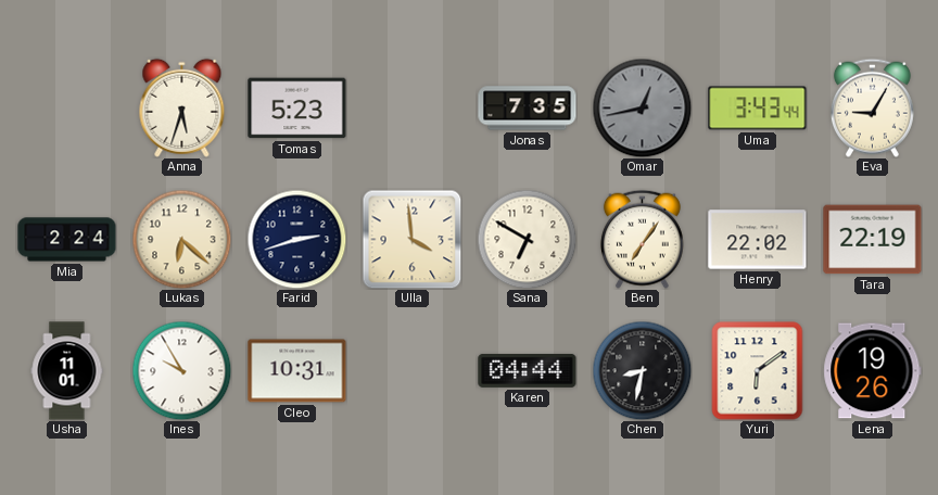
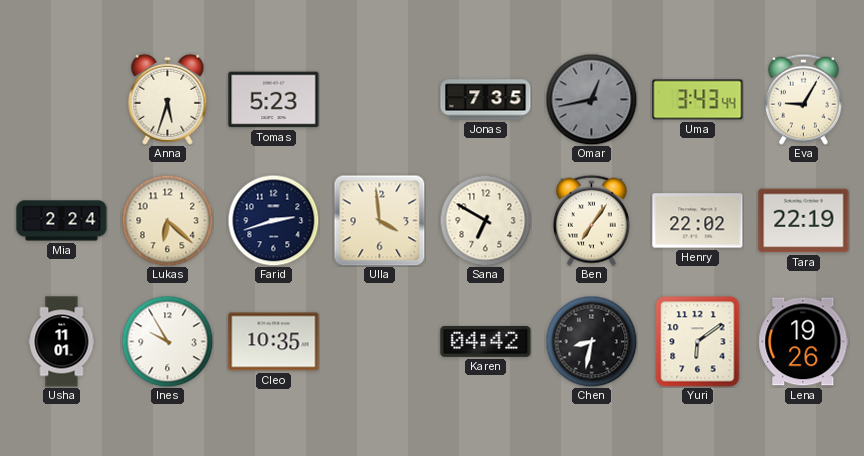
Cleo: 10:31 -> 10:35
Karen: 04:44 -> 04:42
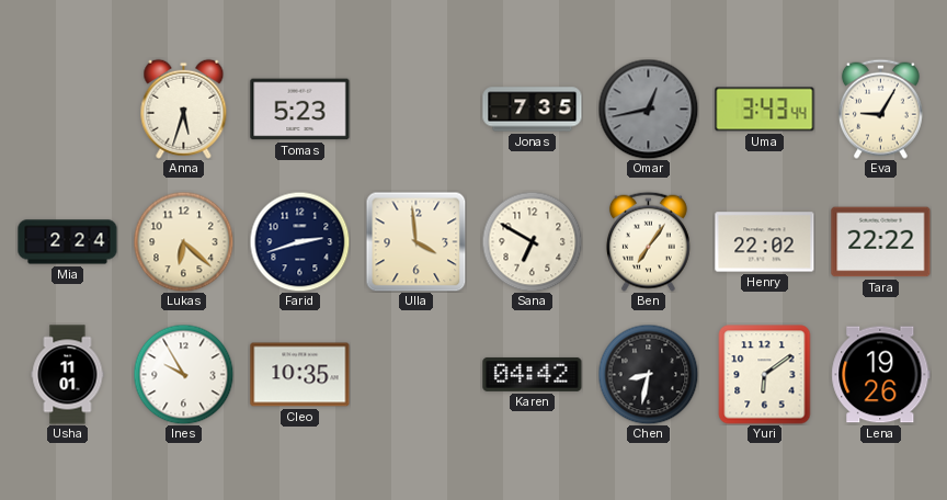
Tara: 22:19 -> 22:22
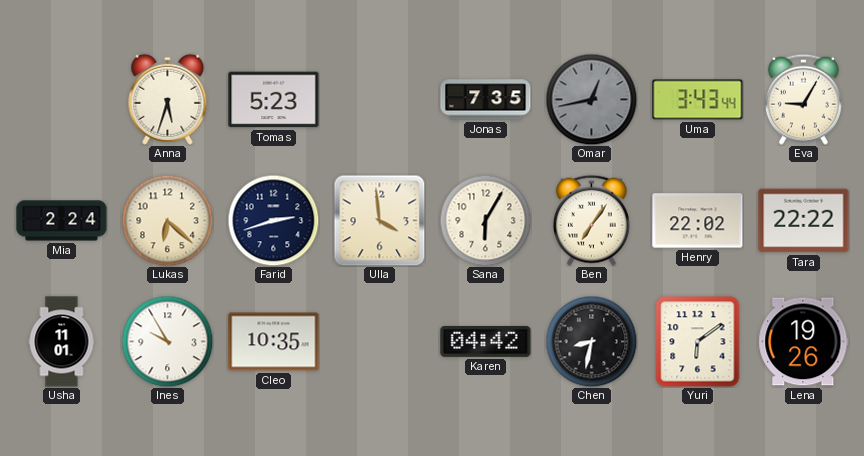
Sana: 6:50 -> 6:05
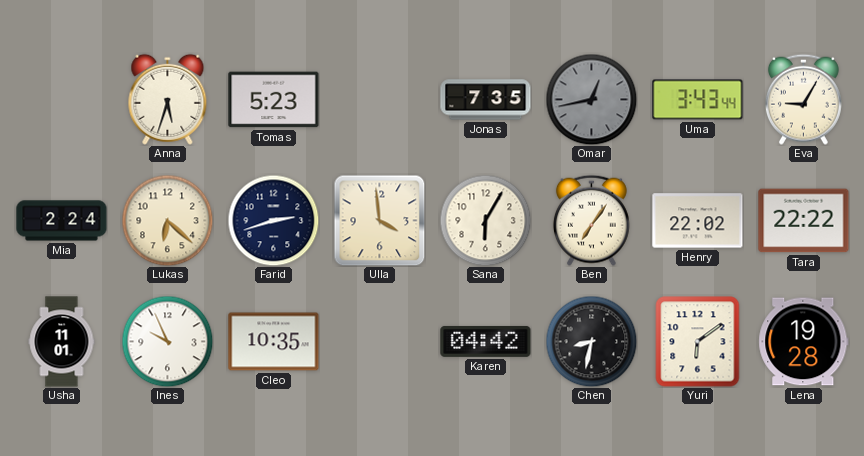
Ines: 9:55 -> 9:56
Lena: 19:26 -> 19:28
